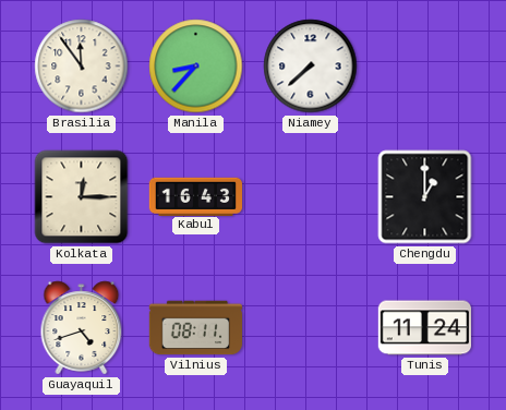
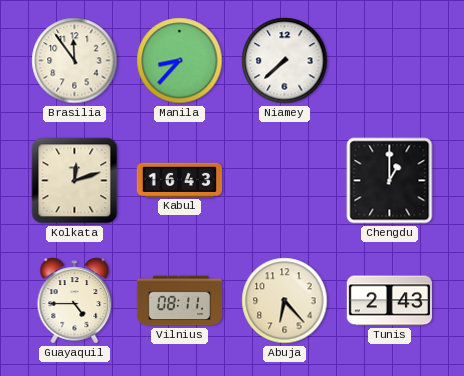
Kolkata: 12:15 -> 12:12
Guayaquil: 4:42 -> 4:45
Abuja: none -> 6:23
Tunis: 11:24 -> 2:43
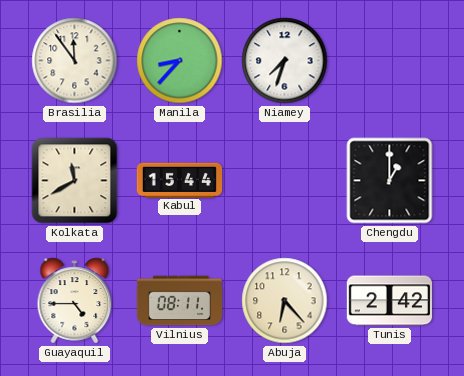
Niamey: 7:38 -> 7:33
Kolkata: 12:12 -> 11:40
Kabul: 16:43 -> 15:44
Tunis: 2:43 -> 2:42
